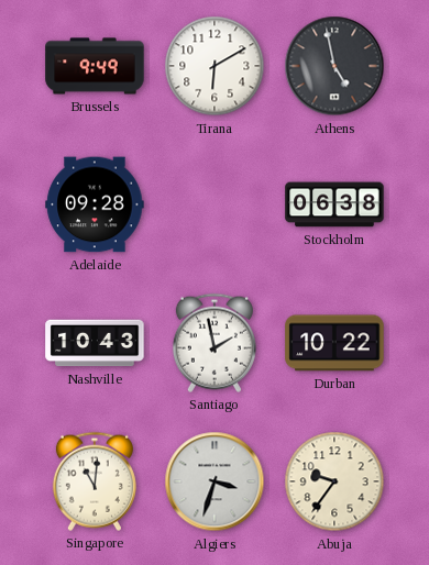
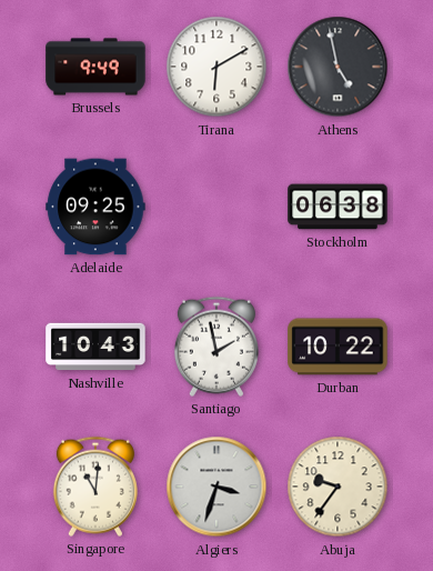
Adelaide: 09:28 -> 09:25
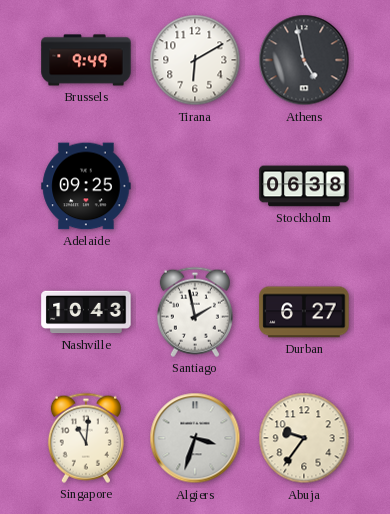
Durban: 10:22 -> 6:27
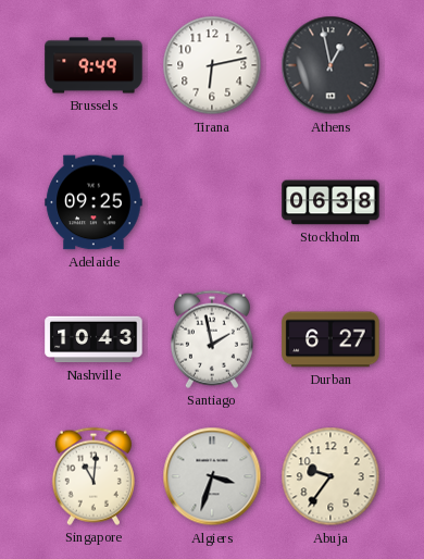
Tirana: 6:10 -> 6:13
Athens: 4:58 -> 12:58
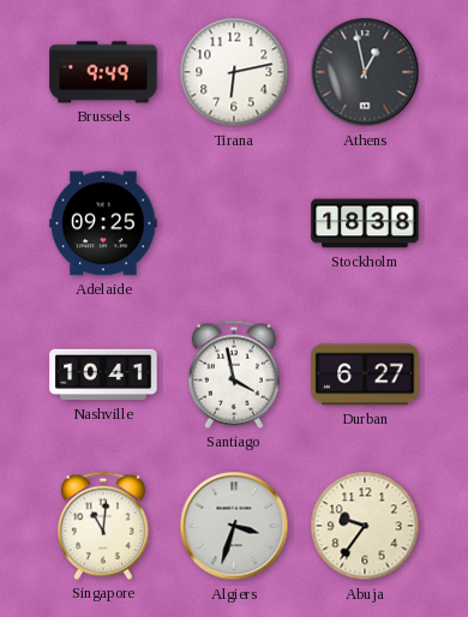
Stockholm: 06:38 -> 18:38
Nashville: 10:43 -> 10:41
Santiago: 1:58 -> 3:58
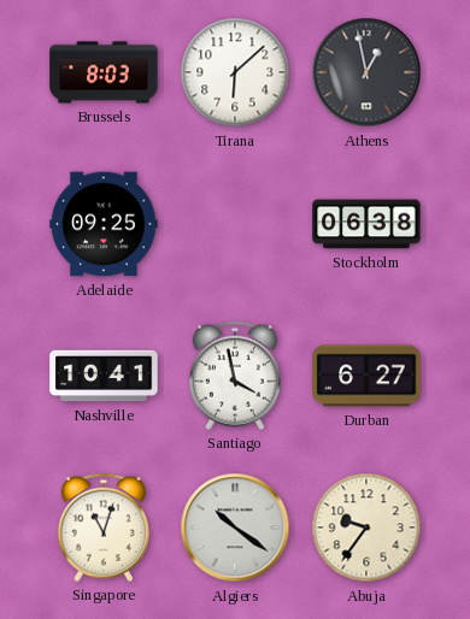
Brussels: 9:49 -> 8:03
Tirana: 6:13 -> 6:08
Stockholm: 18:38 -> 06:38
Singapore: 11:01 -> 11:03
Algiers: 3:33 -> 10:21
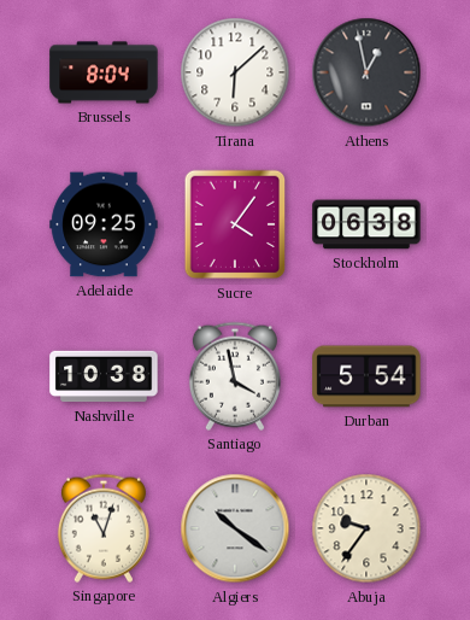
Brussels: 8:03 -> 8:04
Sucre: none -> 4:06
Nashville: 10:41 -> 10:38
Durban: 6:27 -> 5:54
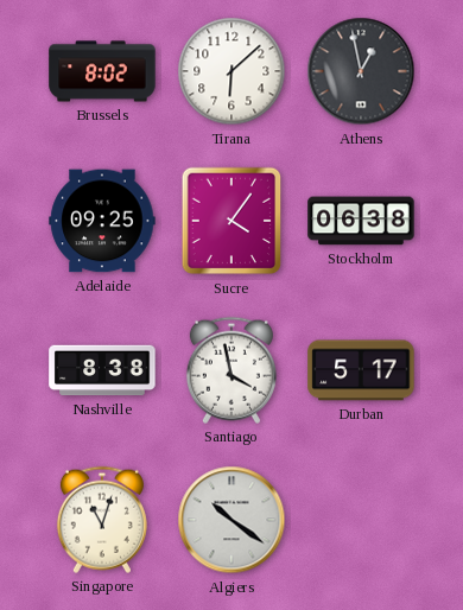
Brussels: 8:04 -> 8:02
Nashville: 10:38 -> 8:38
Durban: 5:54 -> 5:17
Abuja: 9:36 -> none
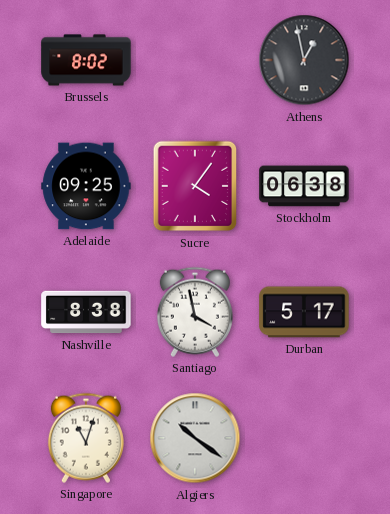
Tirana: 6:08 -> none
